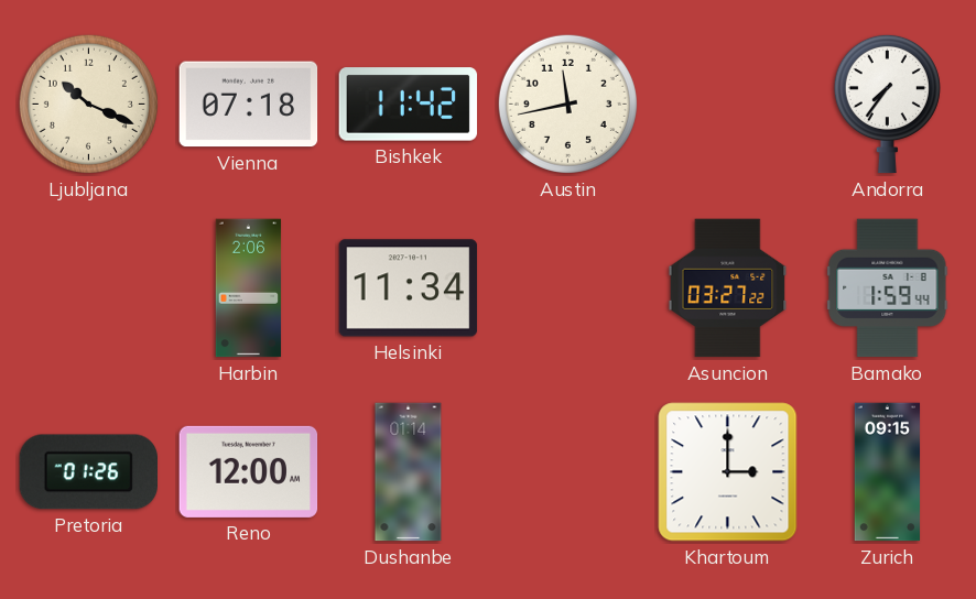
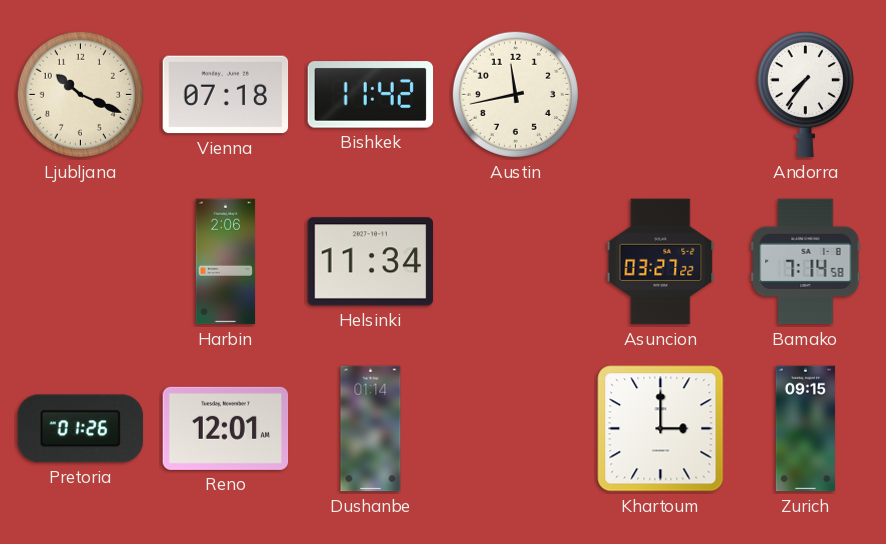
Bamako: 1:59 -> 7:14
Reno: 12:00 -> 12:01
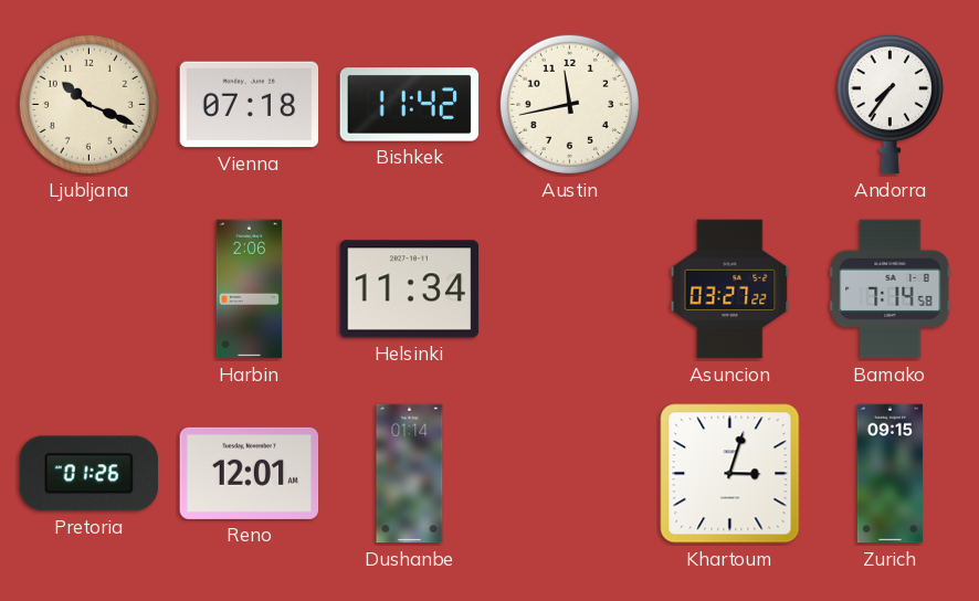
Khartoum: 3:00 -> 3:03
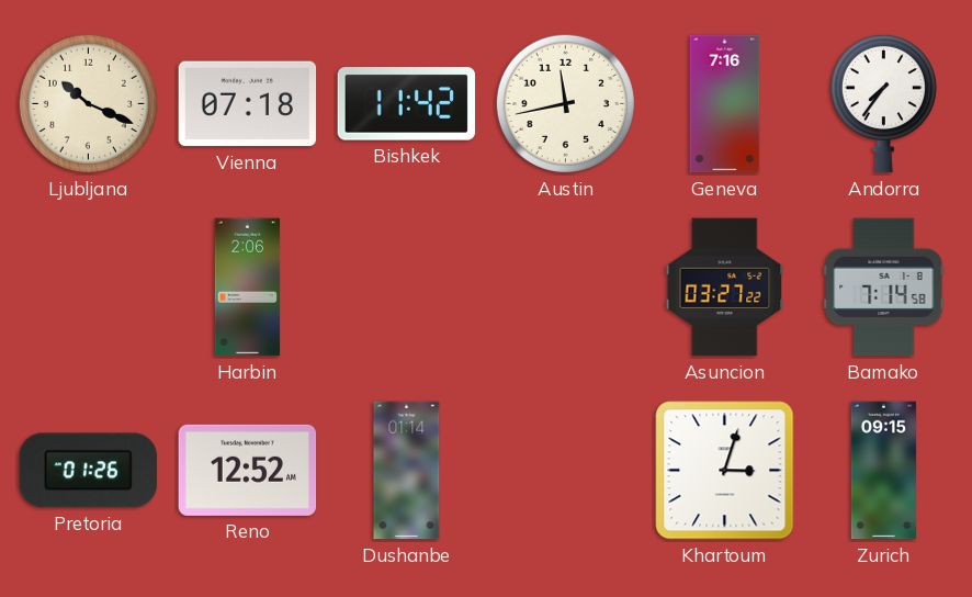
Geneva: none -> 7:16
Helsinki: 11:34 -> none
Reno: 12:01 -> 12:52
